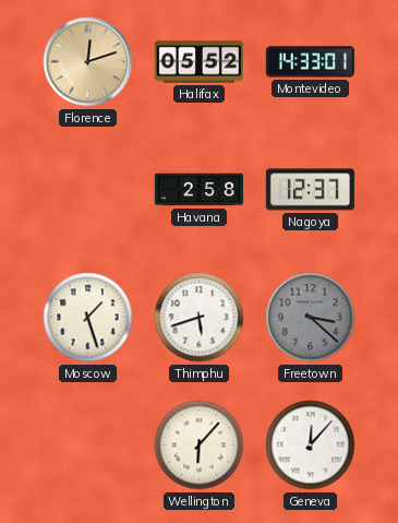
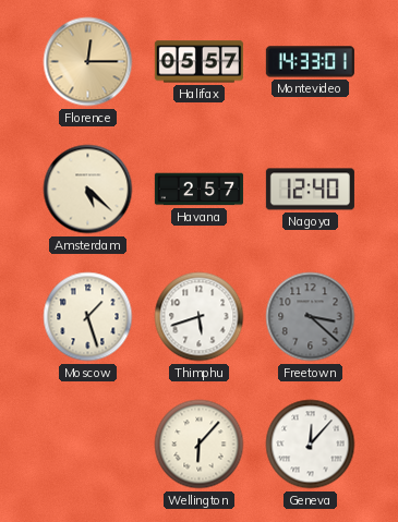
Florence: 12:12 -> 12:15
Halifax: 05:52 -> 05:57
Amsterdam: none -> 5:22
Havana: 2:58 -> 2:57
Nagoya: 12:37 -> 12:40
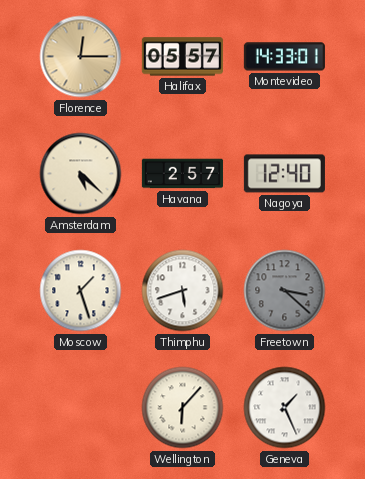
Geneva: 12:07 -> 1:26
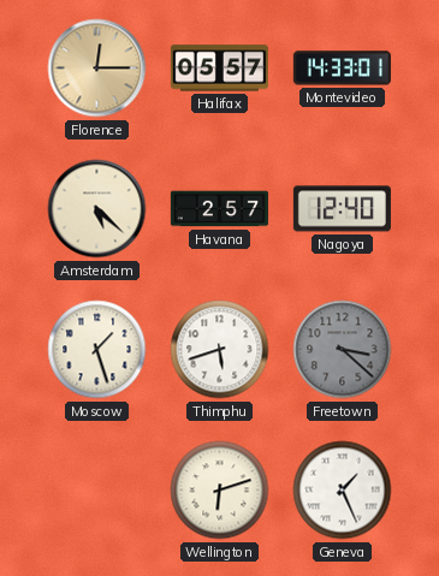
Wellington: 6:07 -> 6:12
